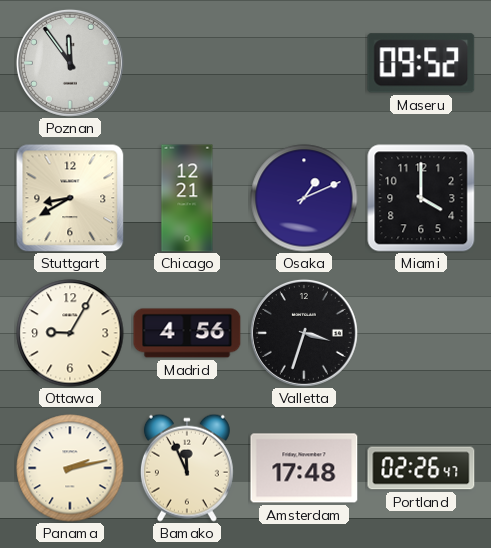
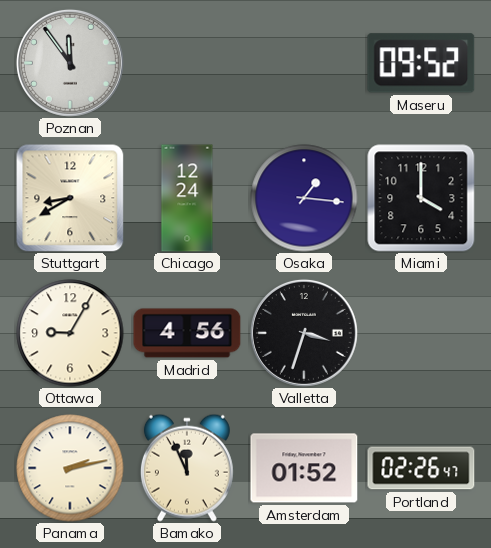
Chicago: 12:21 -> 12:24
Osaka: 1:11 -> 1:16
Amsterdam: 17:48 -> 01:52
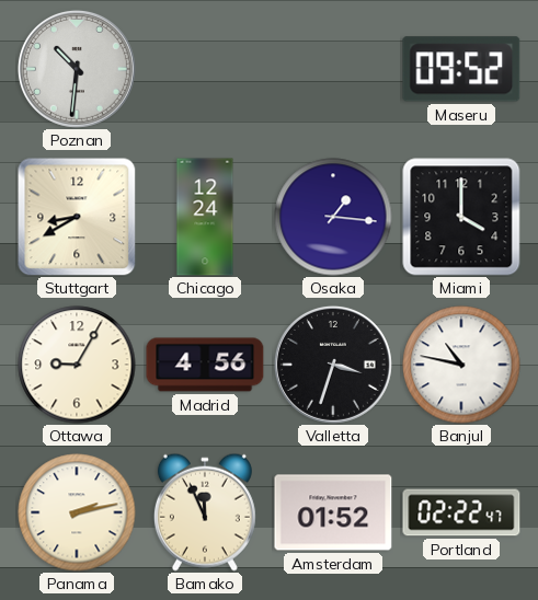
Poznan: 11:54 -> 10:31
Banjul: none -> 10:47
Portland: 02:26 -> 02:22
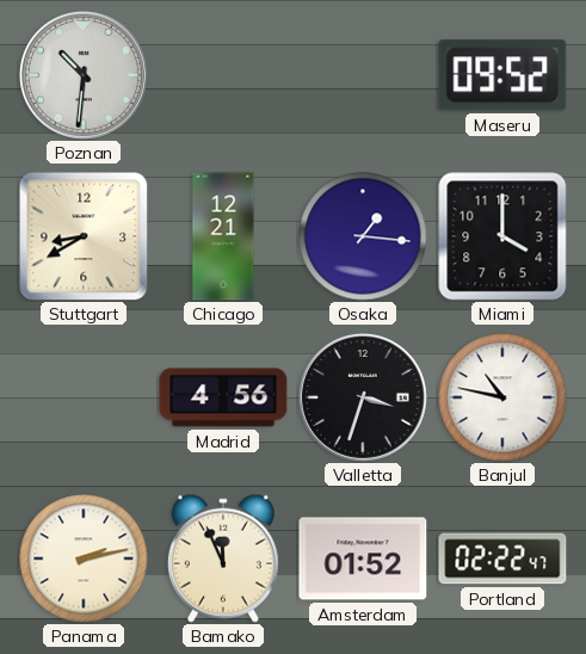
Chicago: 12:24 -> 12:21
Ottawa: 9:05 -> none
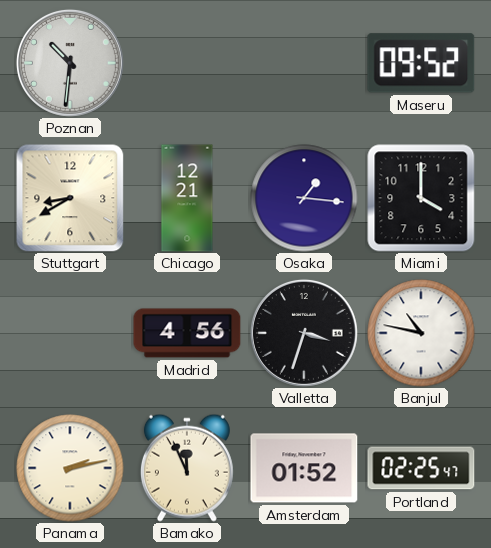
Portland: 02:22 -> 02:25
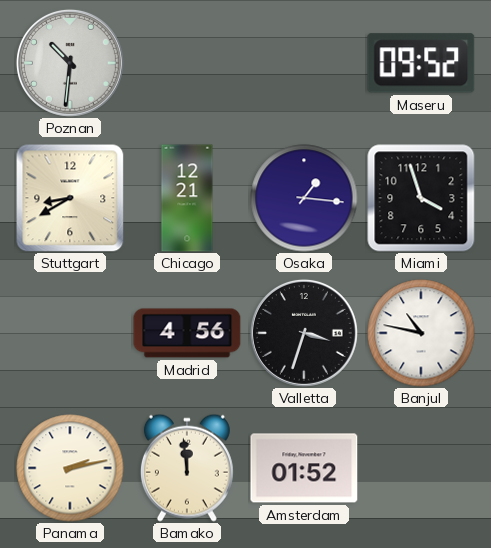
Miami: 4:00 -> 3:57
Bamako: 11:56 -> 11:59
Portland: 02:25 -> none
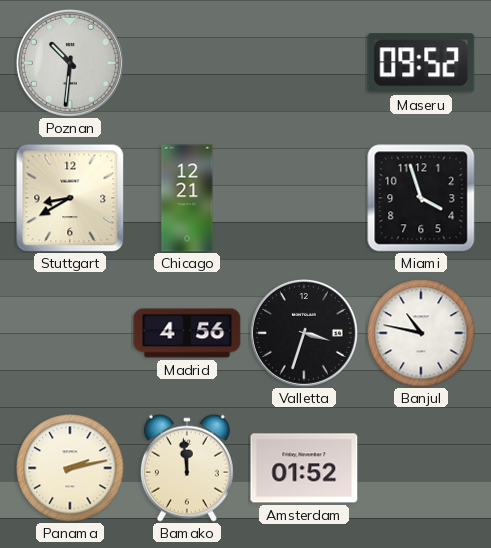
Osaka: 1:16 -> none
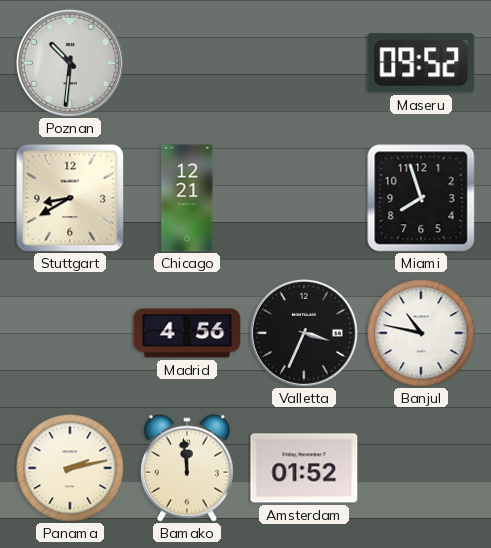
Miami: 3:57 -> 7:57
Valletta: 3:33 -> 3:34
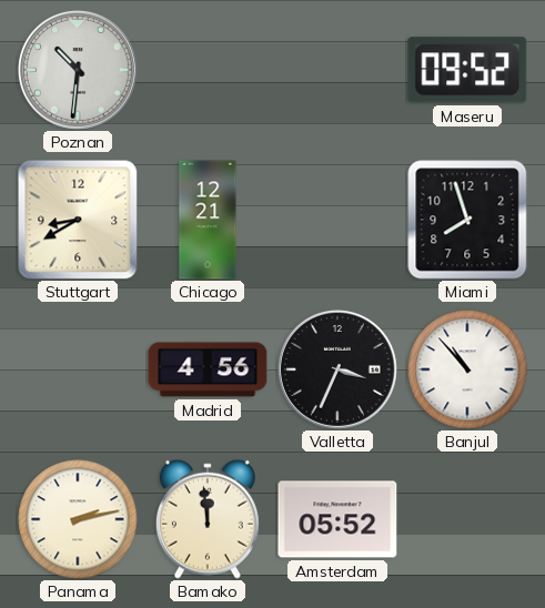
Banjul: 10:47 -> 10:53
Amsterdam: 01:52 -> 05:52
